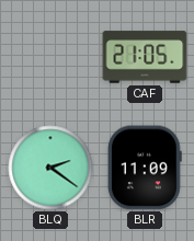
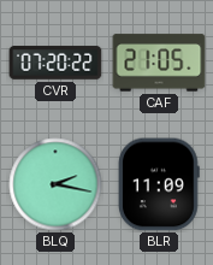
CVR: none -> 07:20
BLQ: 2:21 -> 2:17
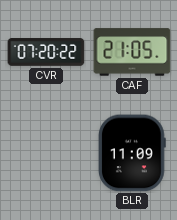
BLQ: 2:17 -> none
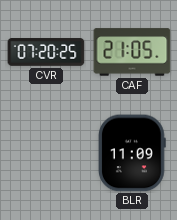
CVR: 07:20:22 -> 07:20:25
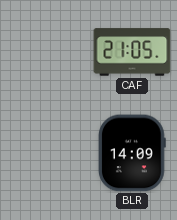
CVR: 07:20 -> none
BLR: 11:09 -> 14:09
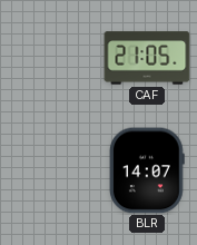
BLR: 14:09 -> 14:07
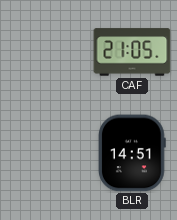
BLR: 14:07 -> 14:51
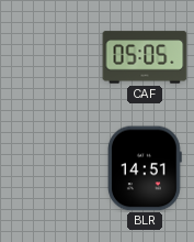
CAF: 21:05 -> 05:05
